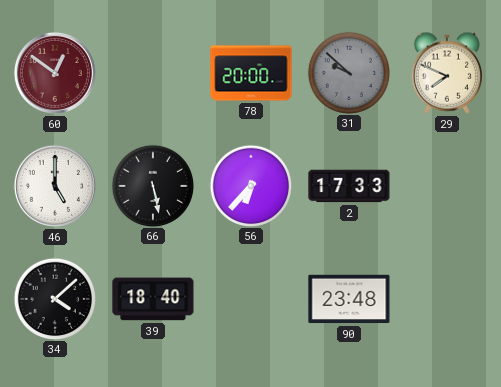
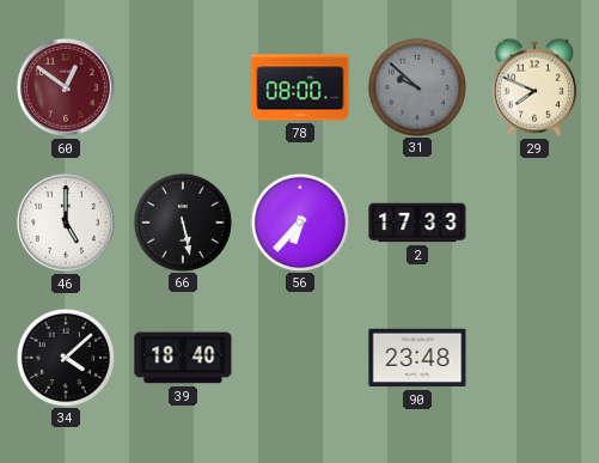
78: 20:00 -> 08:00
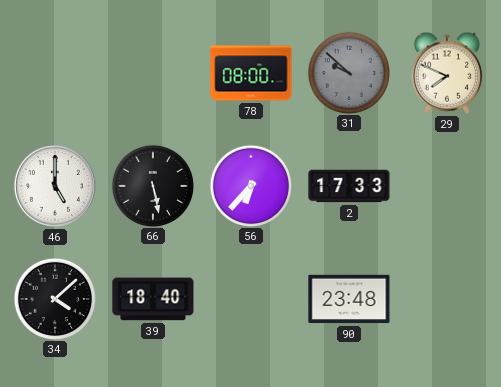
60: 12:51 -> none
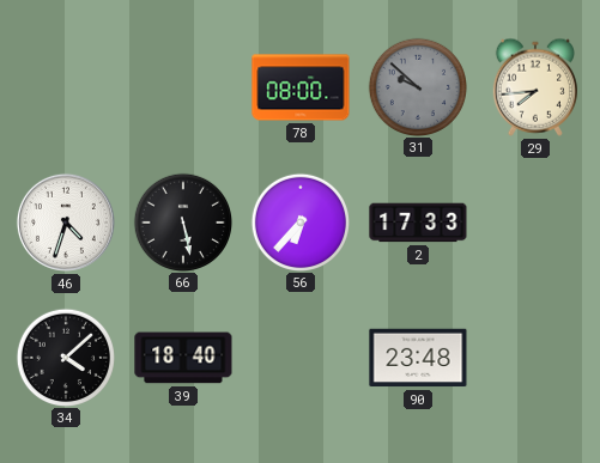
29: 7:49 -> 7:44
46: 5:00 -> 4:33
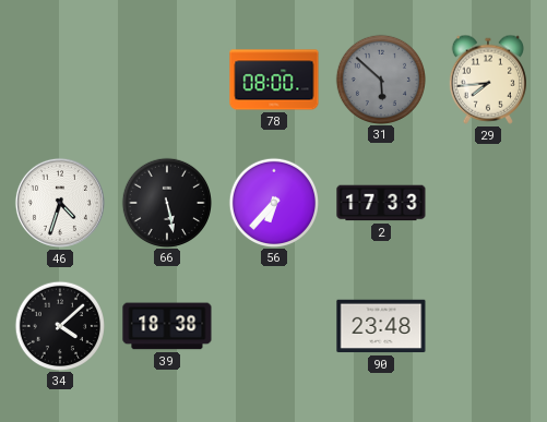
31: 9:52 -> 5:52
39: 18:40 -> 18:38
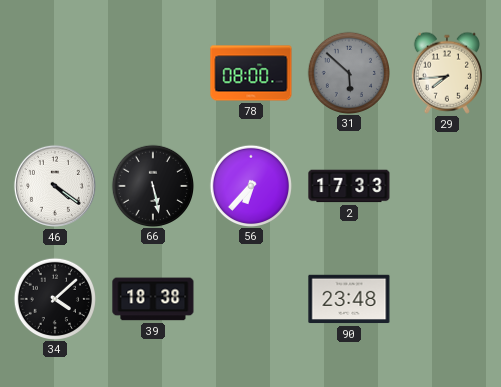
46: 4:33 -> 4:21
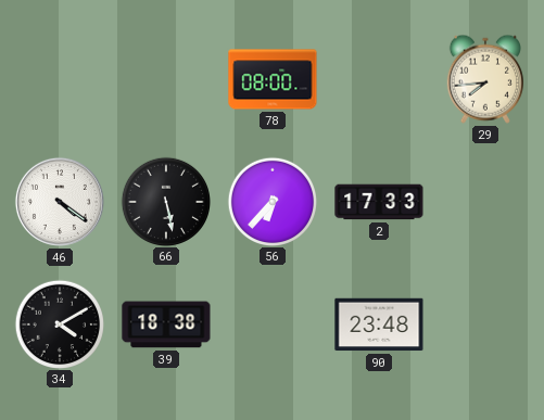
31: 5:52 -> none
34: 4:08 -> 4:10
